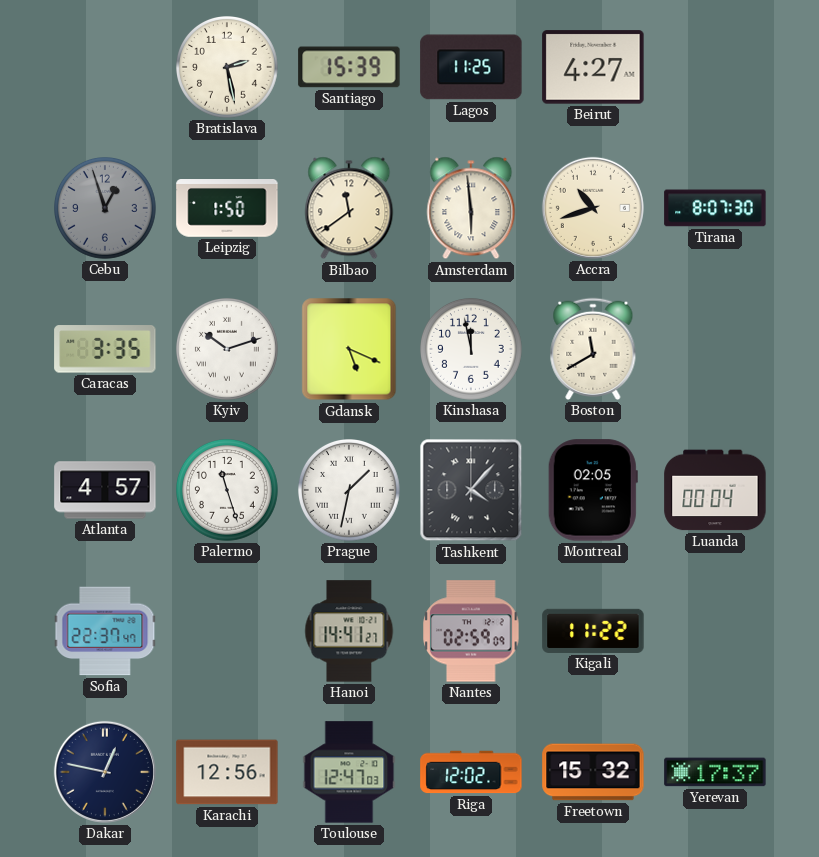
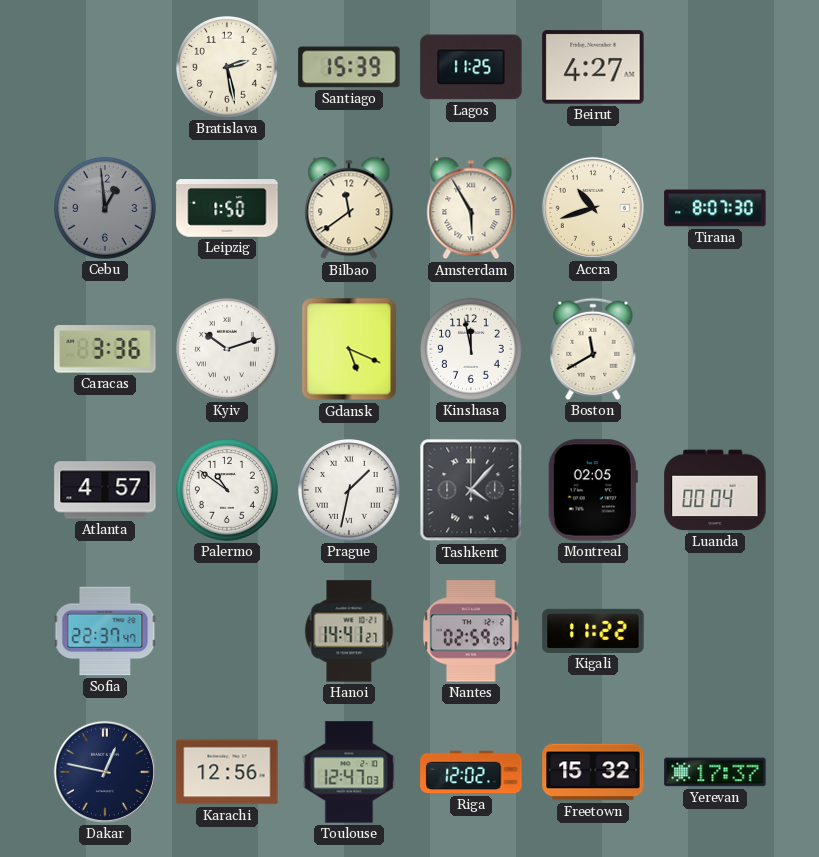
Cebu: 12:57 -> 12:59
Amsterdam: 5:59 -> 5:55
Caracas: 3:35 -> 3:36
Palermo: 11:27 -> 10:51
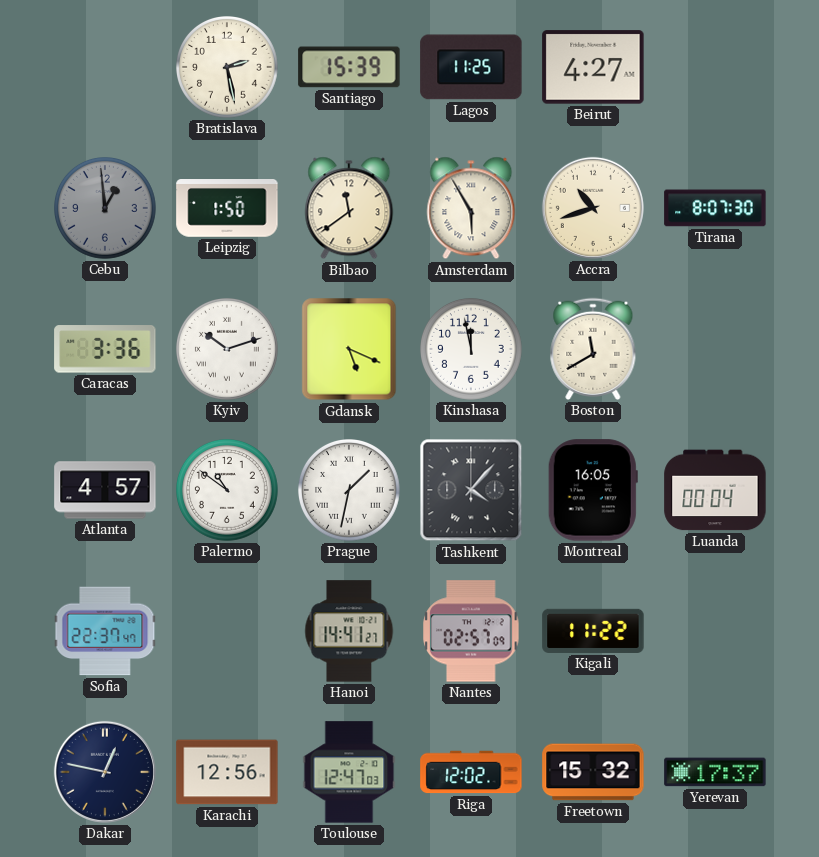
Montreal: 02:05 -> 16:05
Nantes: 02:59 -> 02:57
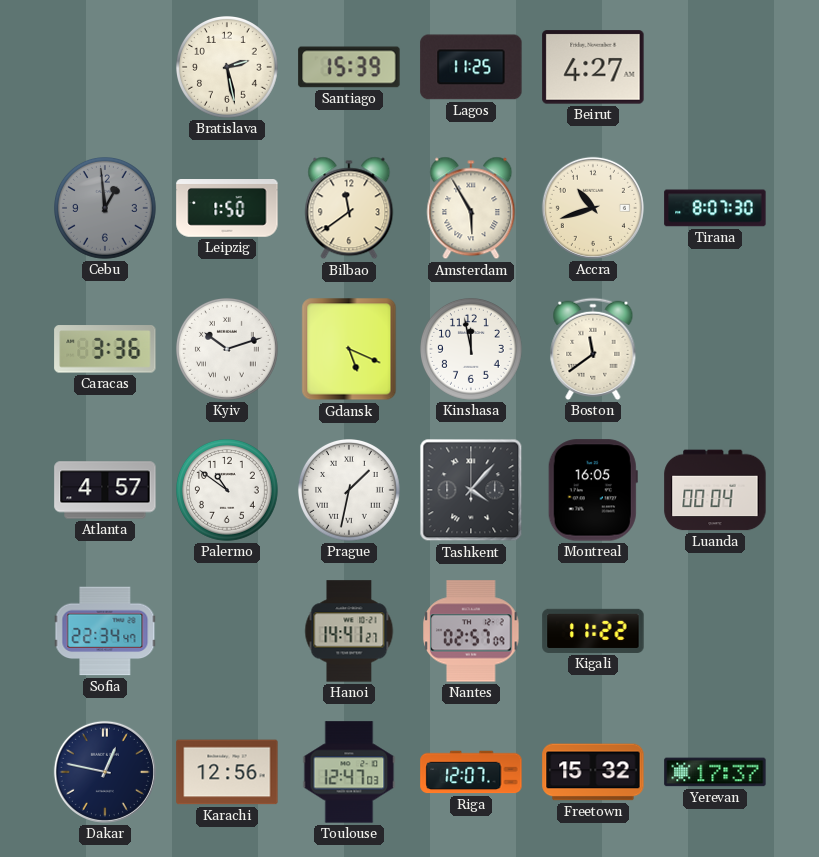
Boston: 11:40 -> 11:39
Sofia: 22:37 -> 22:34
Riga: 12:02 -> 12:07
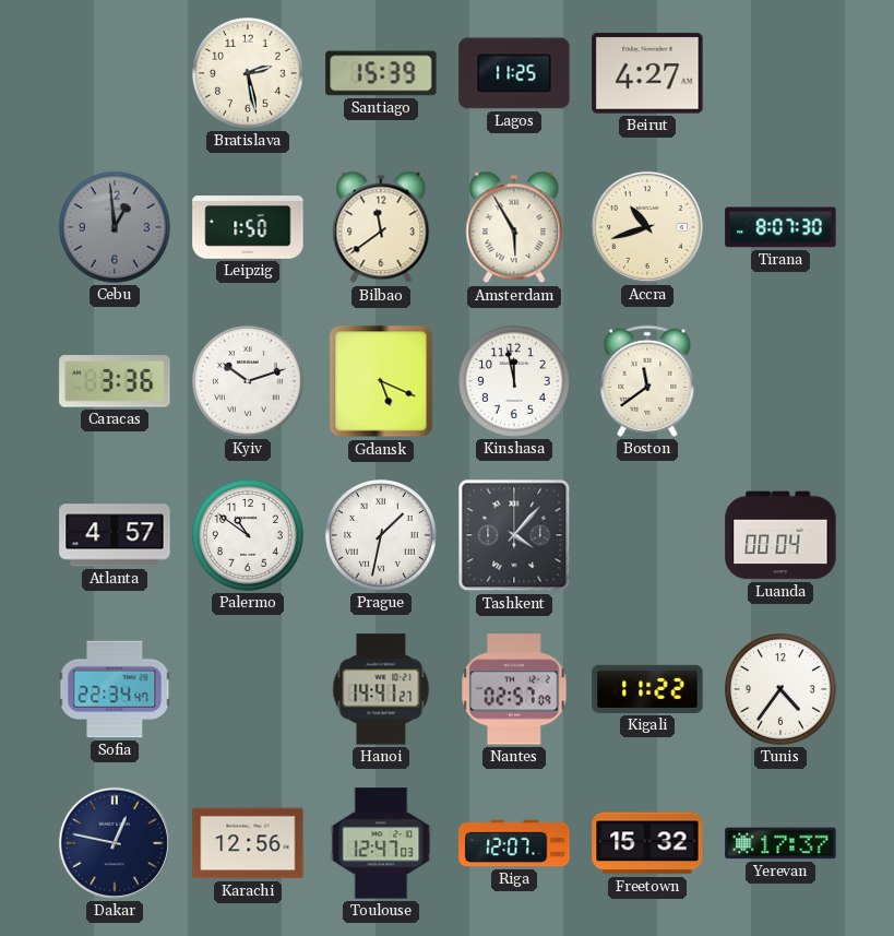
Montreal: 16:05 -> none
Tunis: none -> 4:36
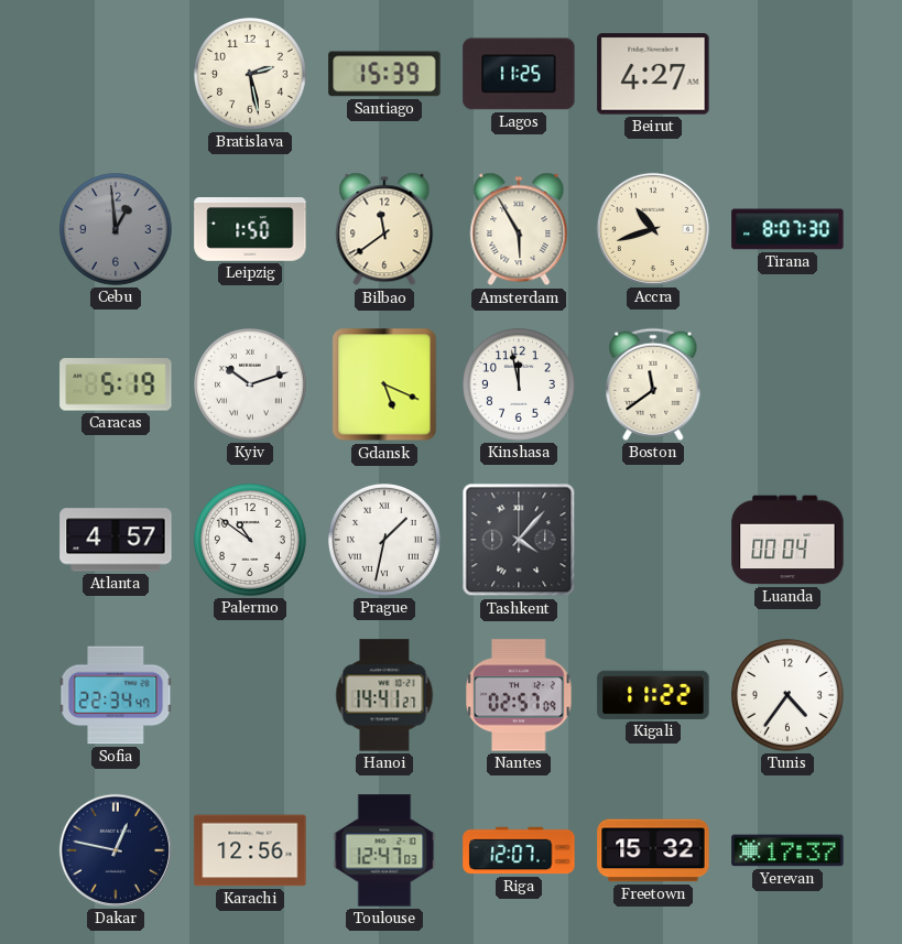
Caracas: 3:36 -> 5:19
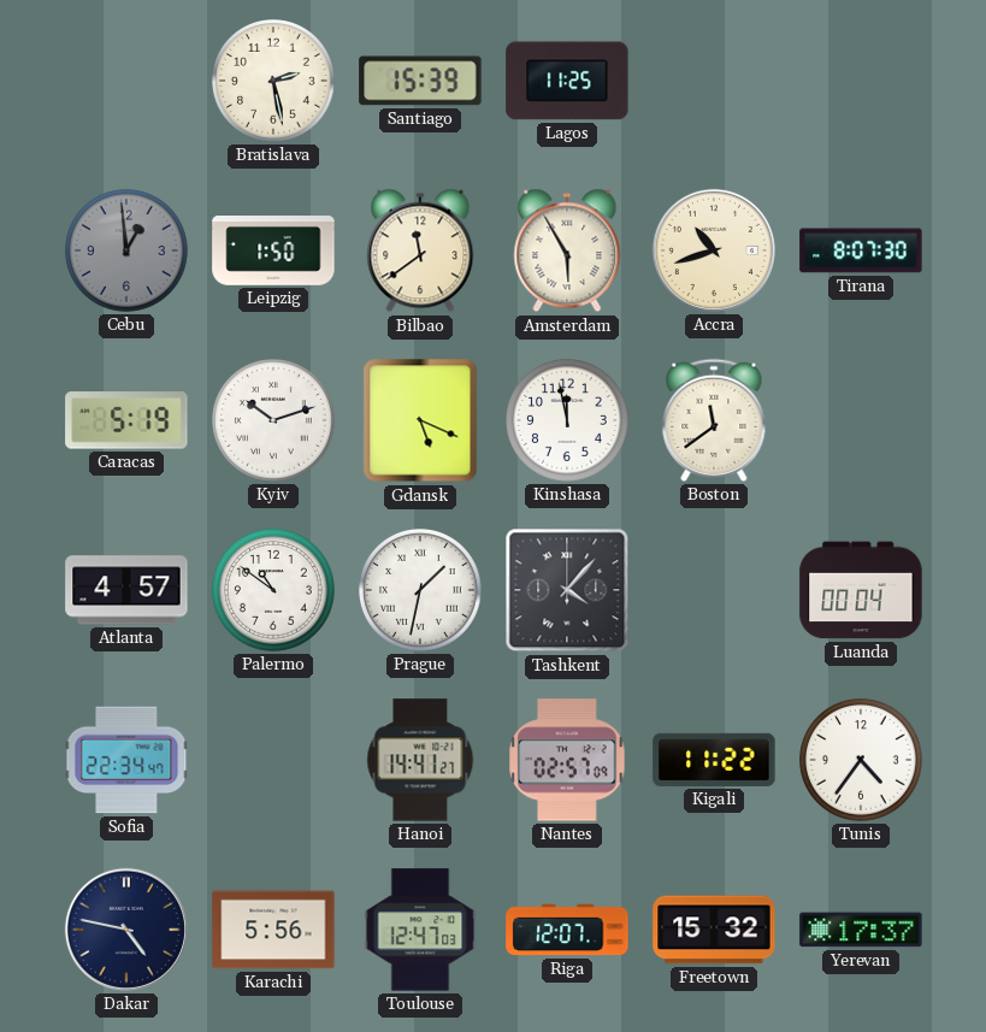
Beirut: 4:27 -> none
Dakar: 12:47 -> 4:47
Karachi: 12:56 -> 5:56
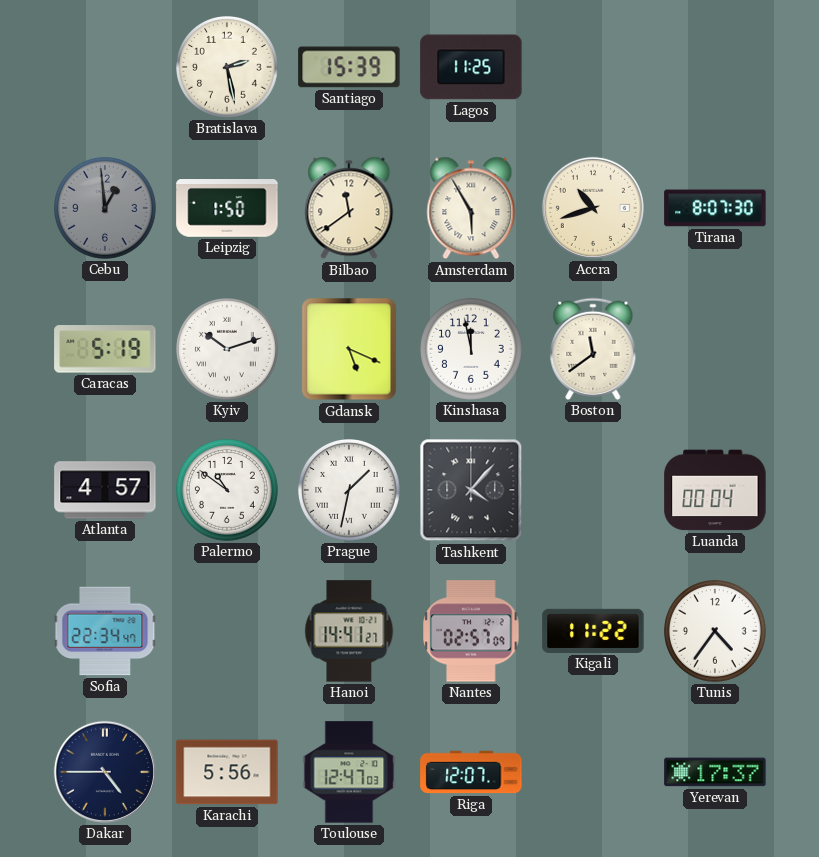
Dakar: 4:47 -> 4:45
Freetown: 15:32 -> none
